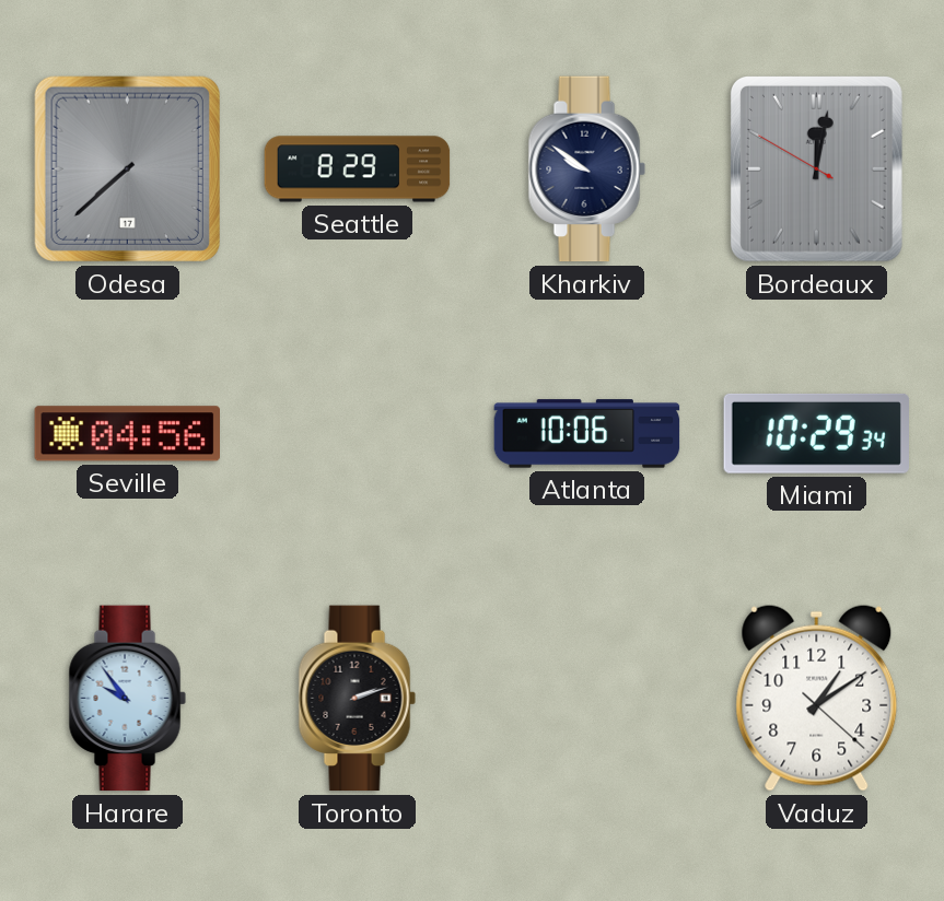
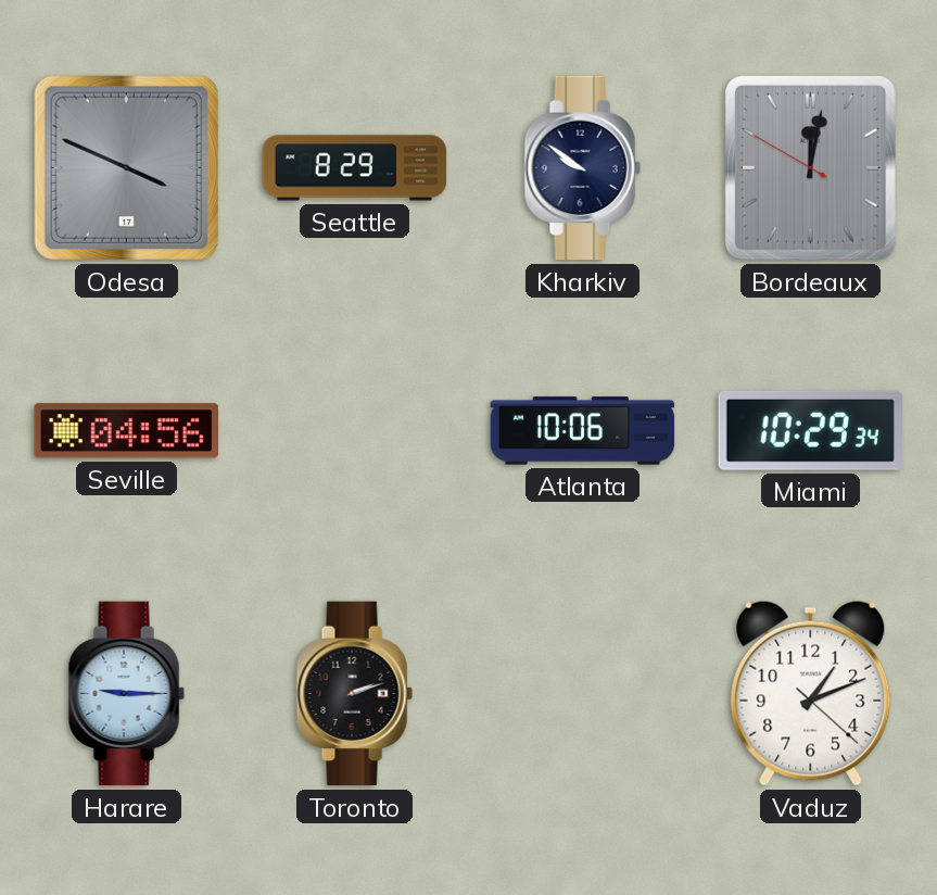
Odesa: 7:38 -> 3:49
Harare: 9:54 -> 9:15
Vaduz: 1:09 -> 1:11
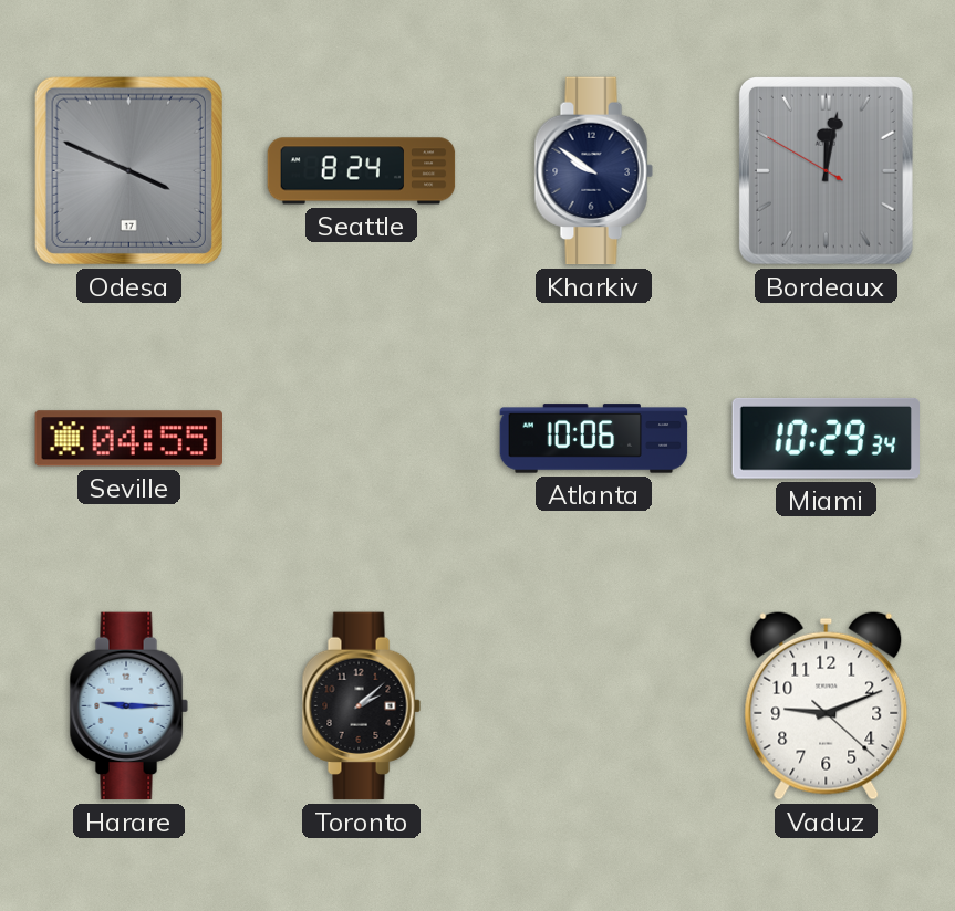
Seattle: 8:29 -> 8:24
Seville: 04:56 -> 04:55
Toronto: 2:12 -> 2:08
Vaduz: 1:11 -> 9:11
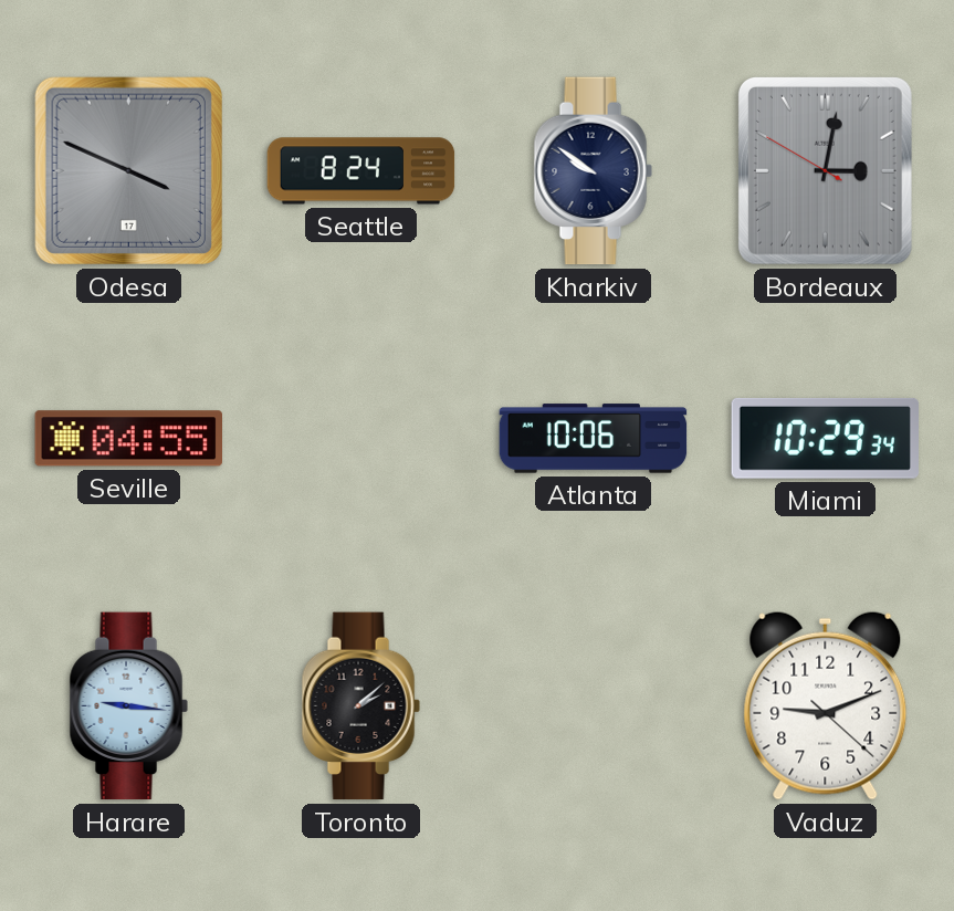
Bordeaux: 12:01 -> 3:01
Harare: 9:15 -> 9:16
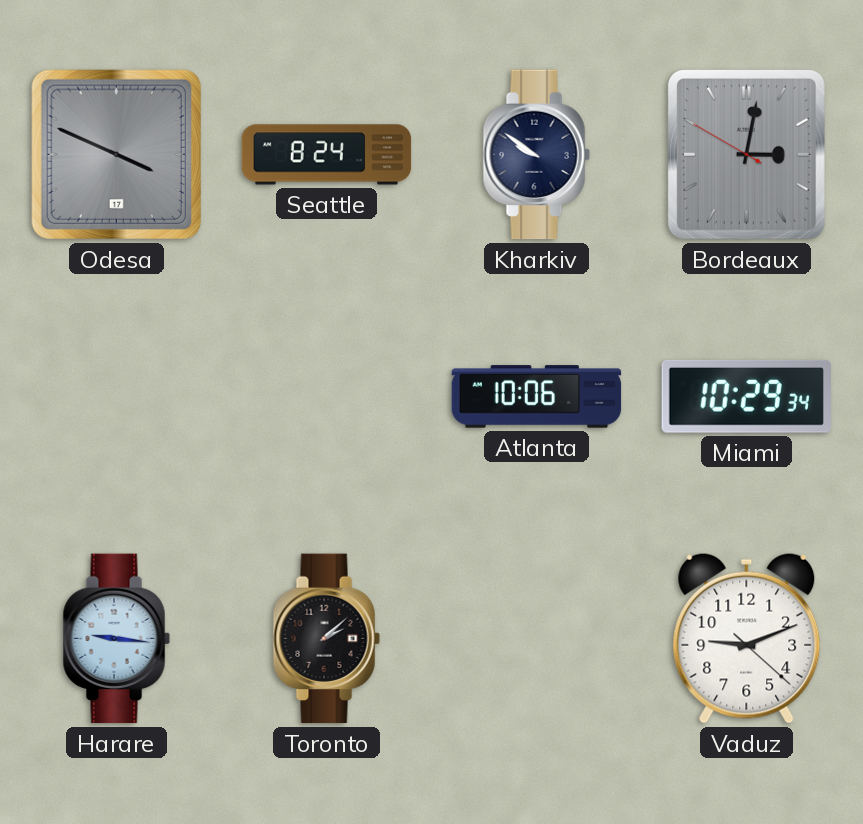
Seville: 04:55 -> none
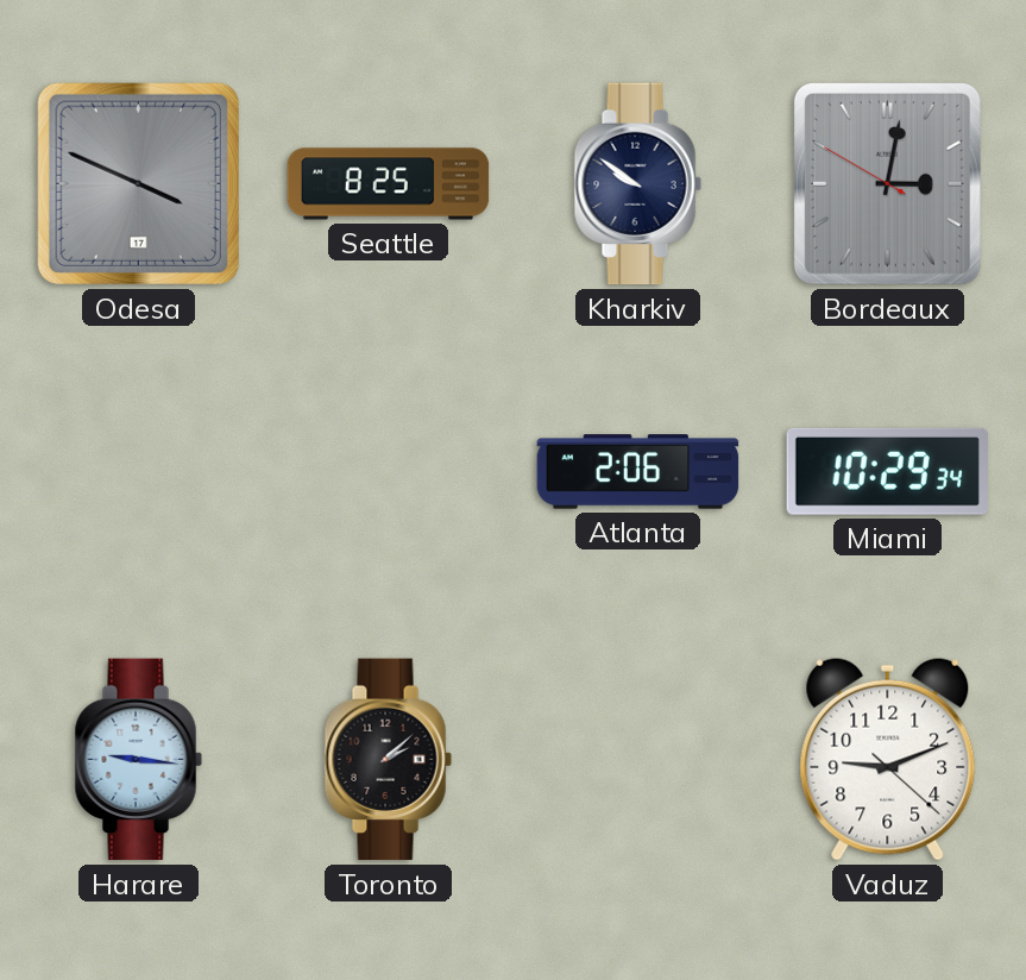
Seattle: 8:24 -> 8:25
Atlanta: 10:06 -> 2:06
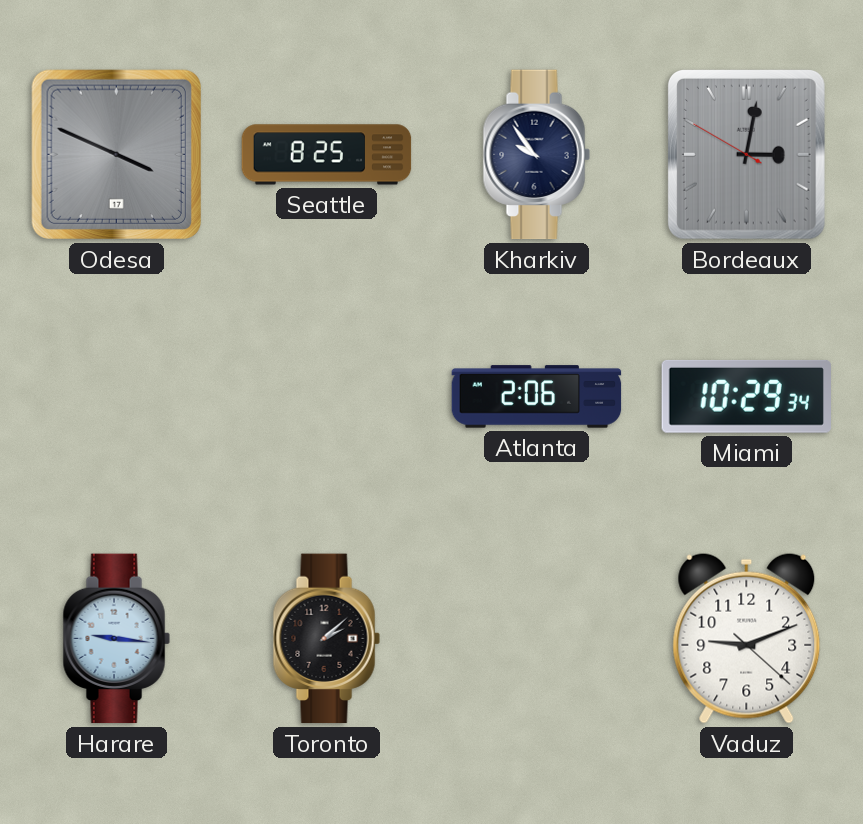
Kharkiv: 9:51 -> 9:54
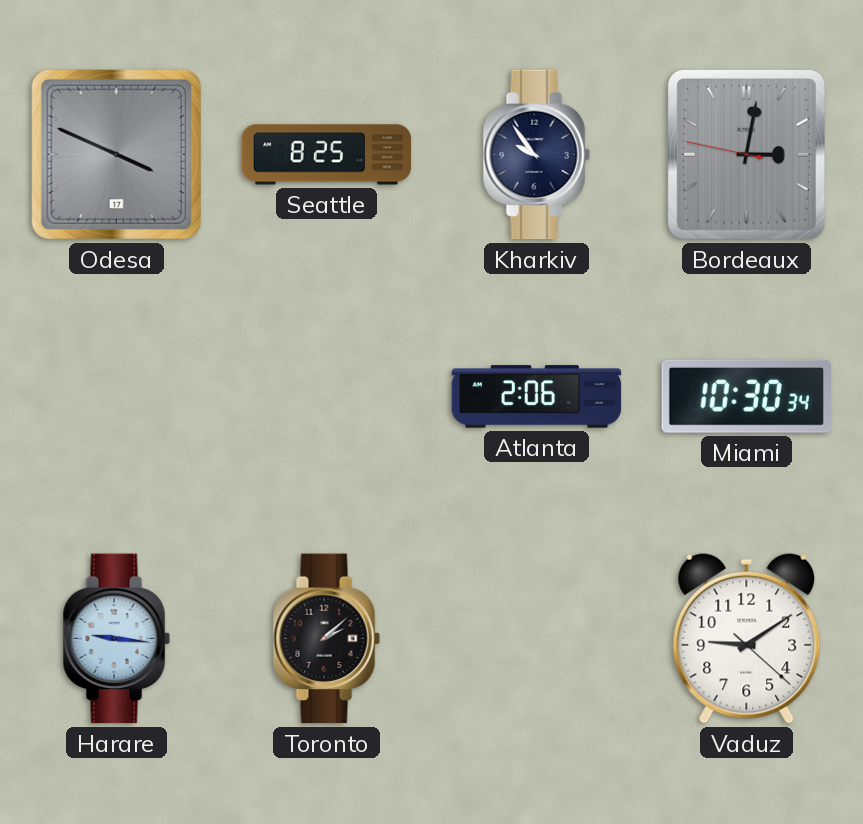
Bordeaux: 3:01:50 -> 3:01:47
Miami: 10:29 -> 10:30
Vaduz: 9:11 -> 9:09
